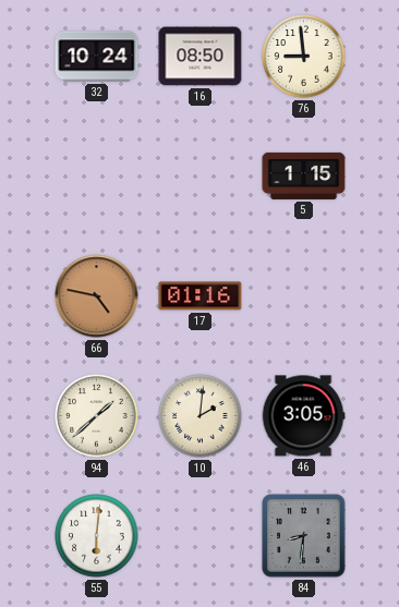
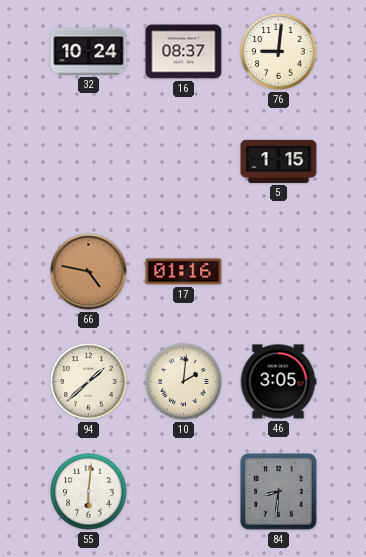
16: 08:50 -> 08:37
76: 8:59 -> 9:01
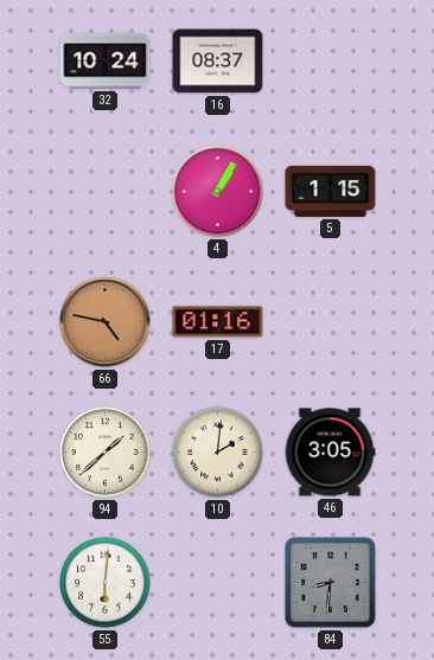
76: 9:01 -> none
4: none -> 1:05
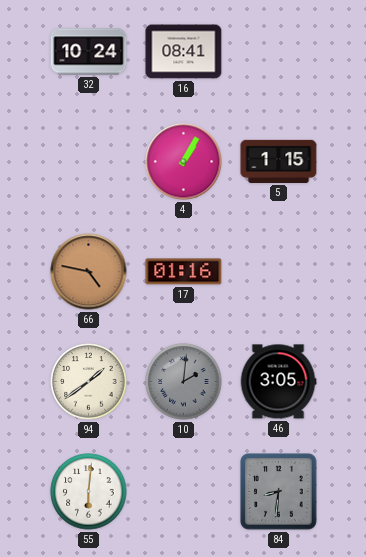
16: 08:37 -> 08:41
94: 1:38 -> 1:39
10 dial: cream -> grey
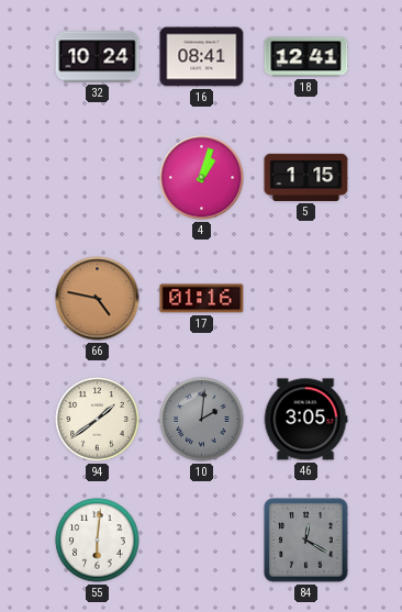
18: none -> 12:41
4: 1:05 -> 1:03
84: 8:31 -> 12:20
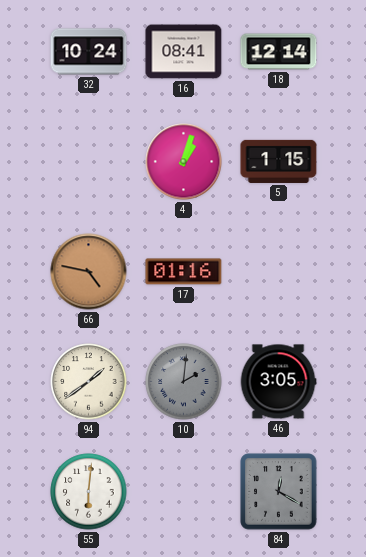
18: 12:41 -> 12:14
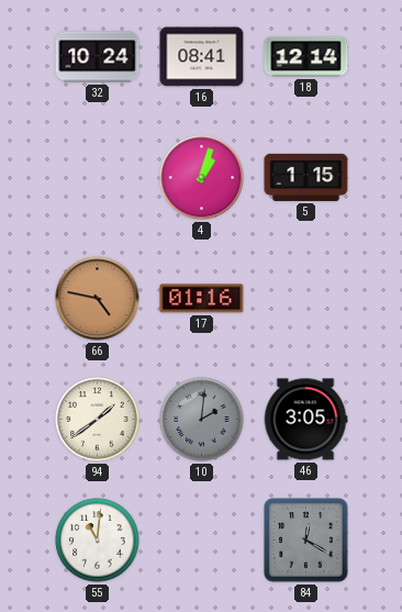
55: 6:01 -> 11:01
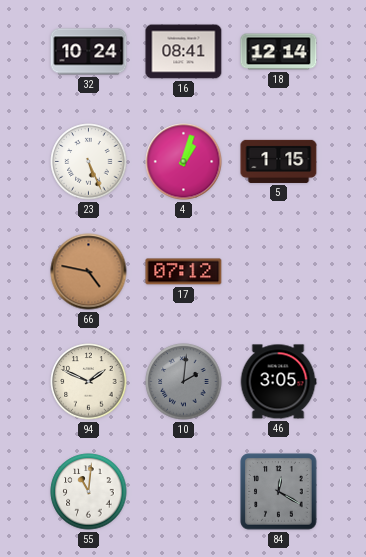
23: none -> 5:26
17: 01:16 -> 07:12
94: 1:39 -> 1:49
